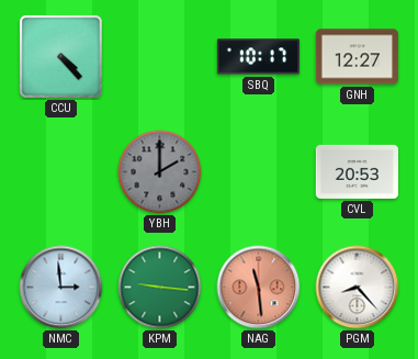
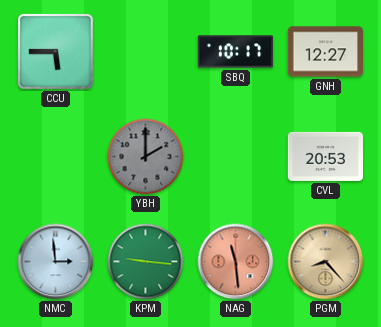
CCU: 4:23 -> 5:45
PGM dial: white -> champagne
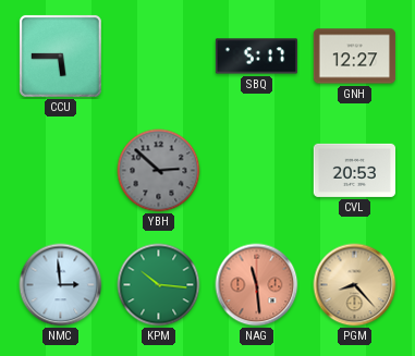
SBQ: 10:17 -> 5:17
YBH: 2:00 -> 2:52
KPM: 9:16 -> 10:16
